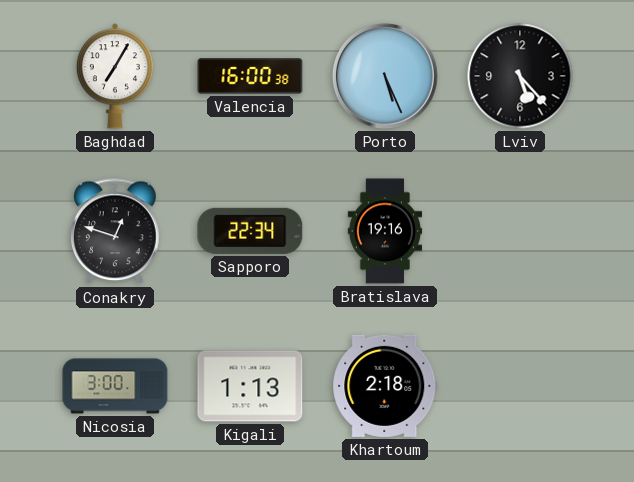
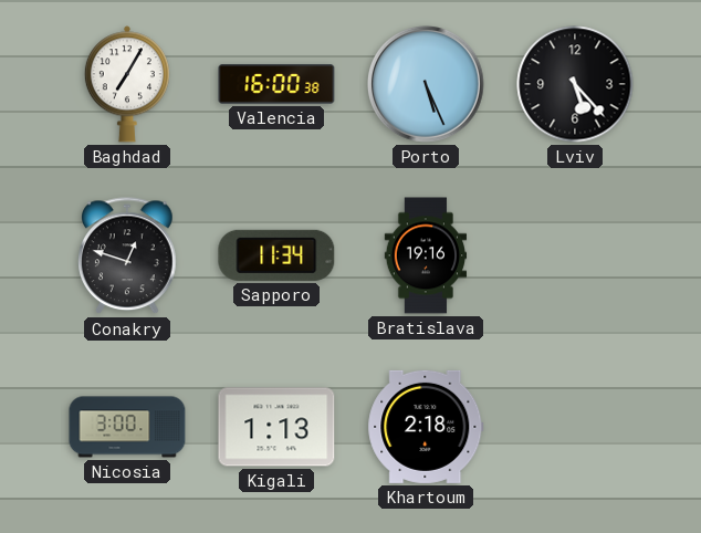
Sapporo: 22:34 -> 11:34
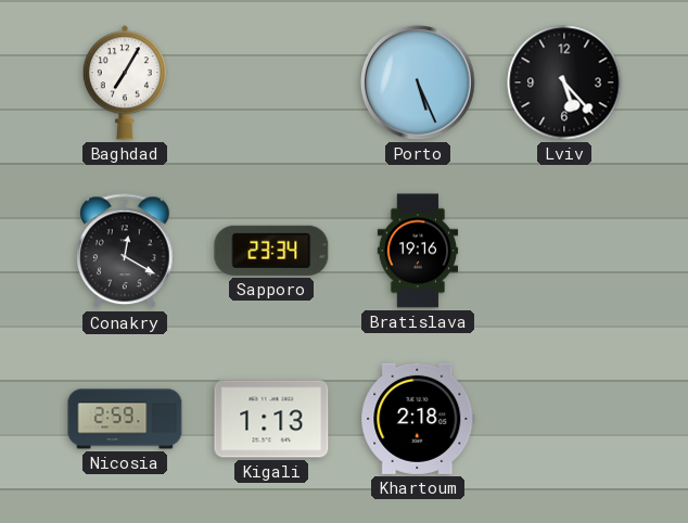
Valencia: 16:00 -> none
Conakry: 12:48 -> 12:20
Sapporo: 11:34 -> 23:34
Nicosia: 3:00 -> 2:59
